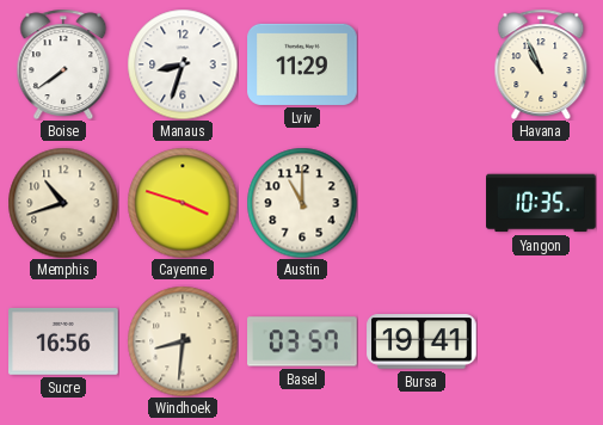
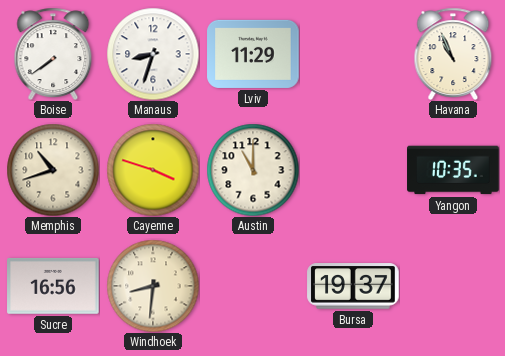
Basel: 03:57 -> none
Bursa: 19:41 -> 19:37
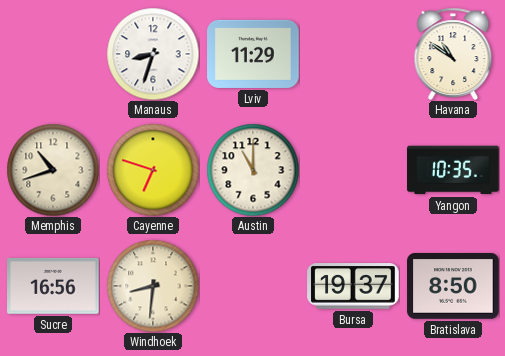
Boise: 7:39 -> none
Havana: 10:56 -> 10:51
Cayenne: 3:48 -> 6:48
Bratislava: none -> 8:50
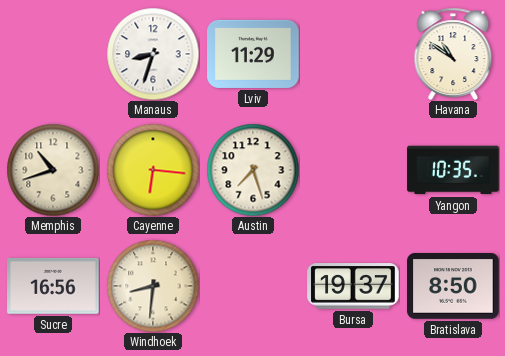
Cayenne: 6:48 -> 6:16
Austin: 11:00 -> 7:27
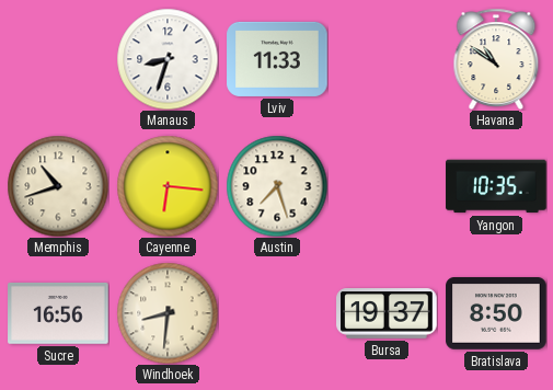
Lviv: 11:29 -> 11:33
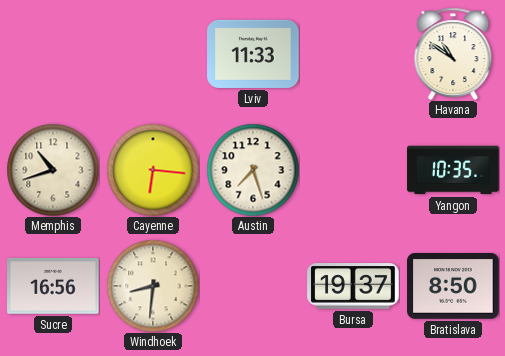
Manaus: 8:33 -> none
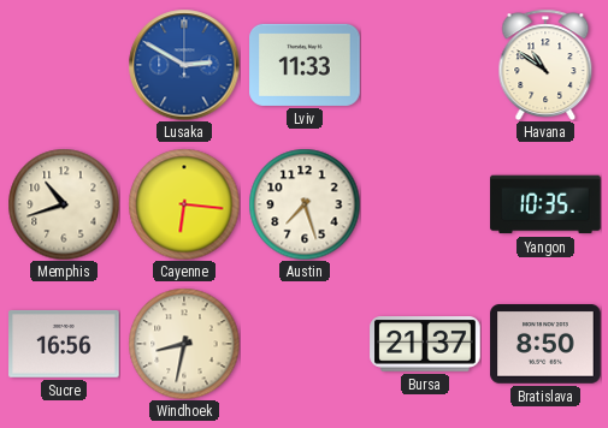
Lusaka: none -> 2:50
Windhoek: 8:31 -> 8:32
Bursa: 19:37 -> 21:37
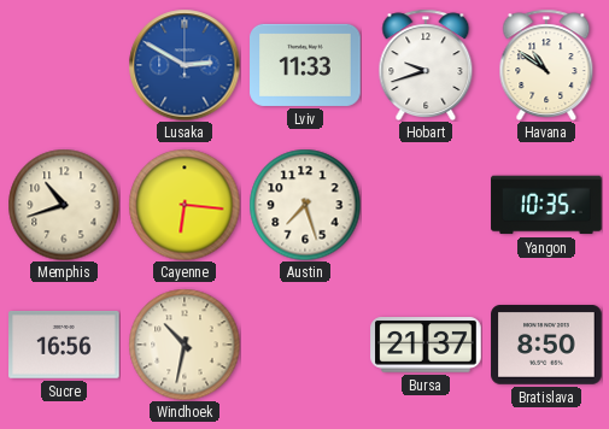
Hobart: none -> 9:42
Windhoek: 8:32 -> 10:32
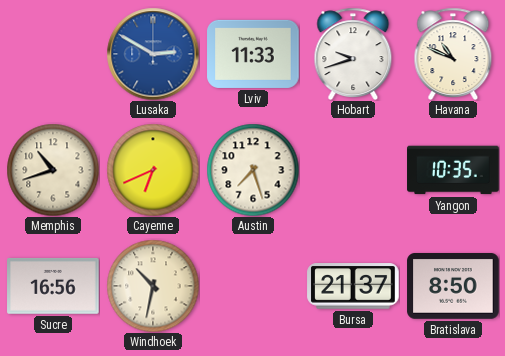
Havana: 10:51 -> 10:49
Cayenne: 6:16 -> 6:41
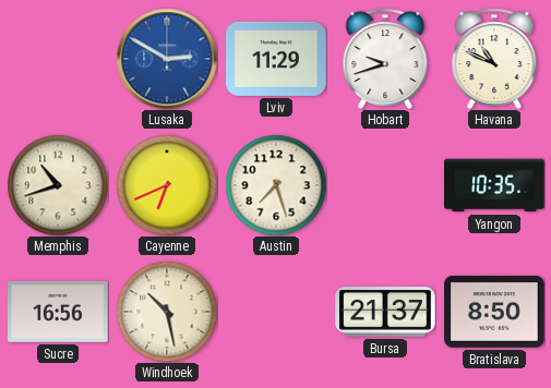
Lviv: 11:33 -> 11:29
Windhoek: 10:32 -> 10:28
